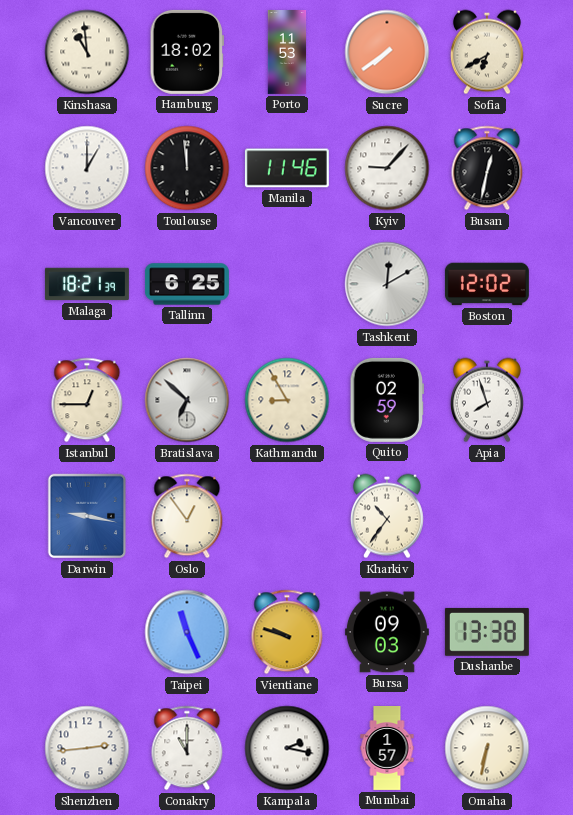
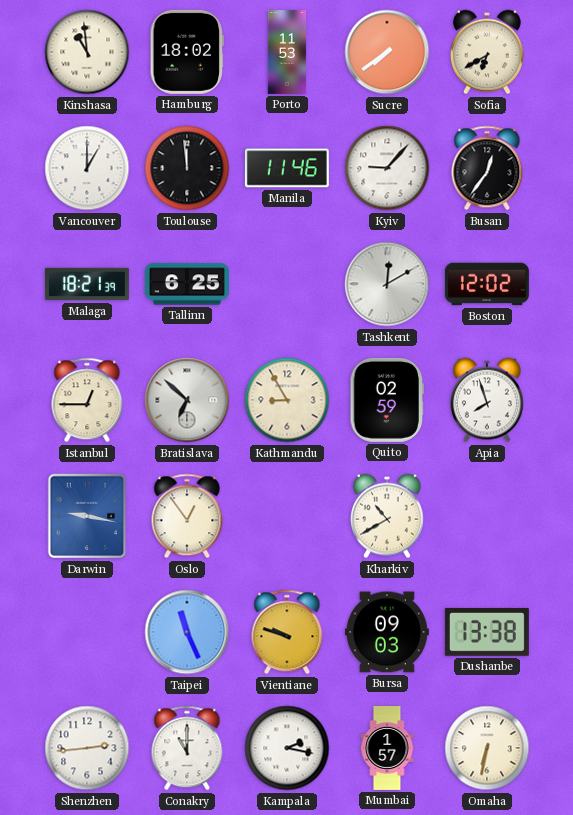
Busan: 12:32 -> 12:36
Kharkiv: 10:36 -> 10:40
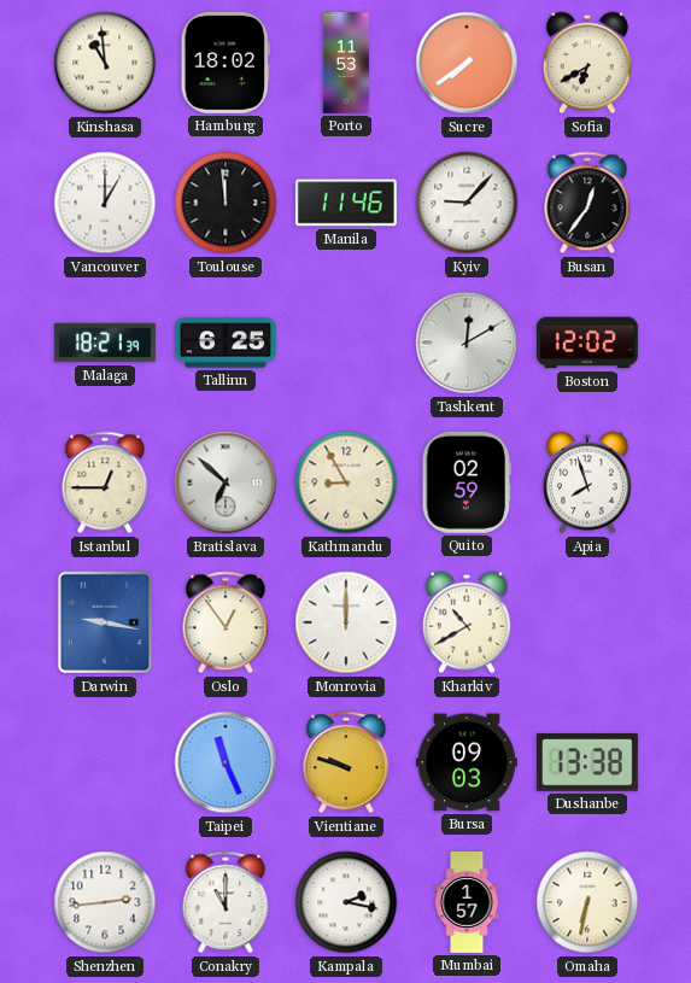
Monrovia: none -> 12:00
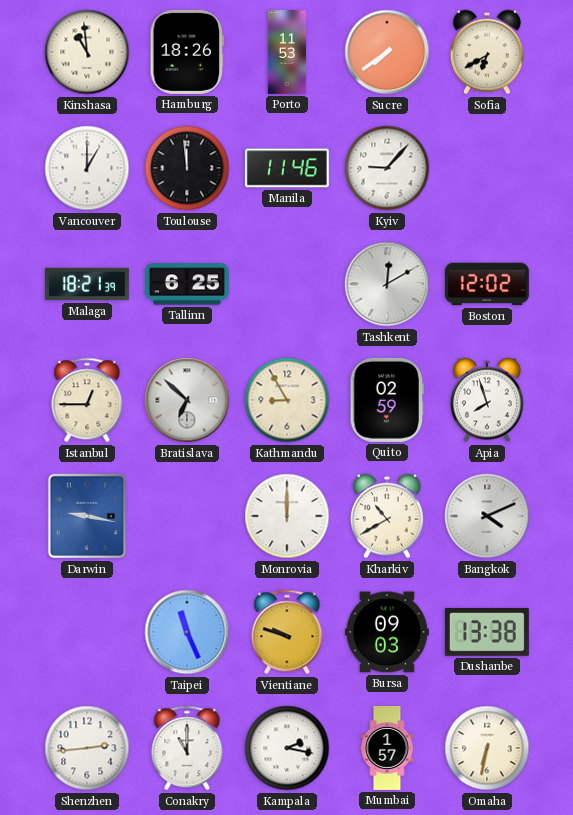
Hamburg: 18:02 -> 18:26
Busan: 12:36 -> none
Oslo: 12:54 -> none
Bangkok: none -> 4:11
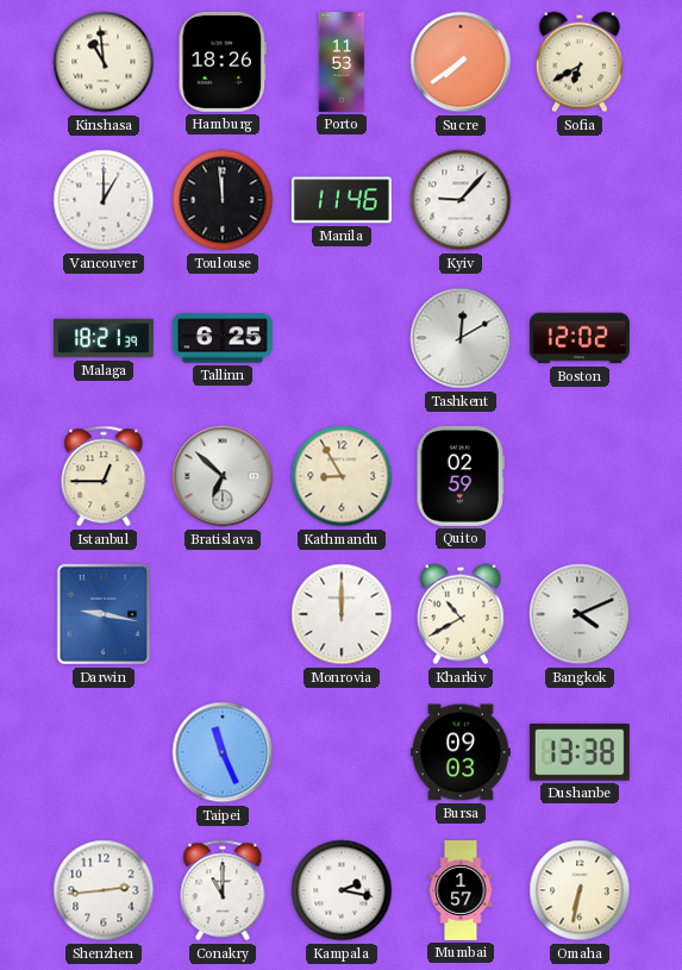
Apia: 7:57 -> none
Vientiane: 9:48 -> none
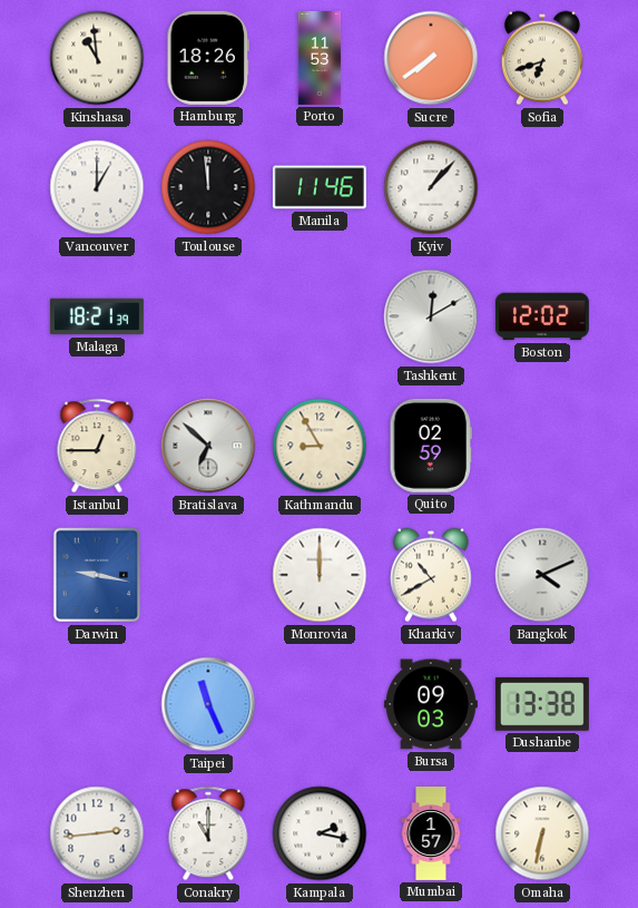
Sofia: 6:40 -> 6:42
Kyiv: 9:07 -> 1:07
Tallinn: 6:25 -> none
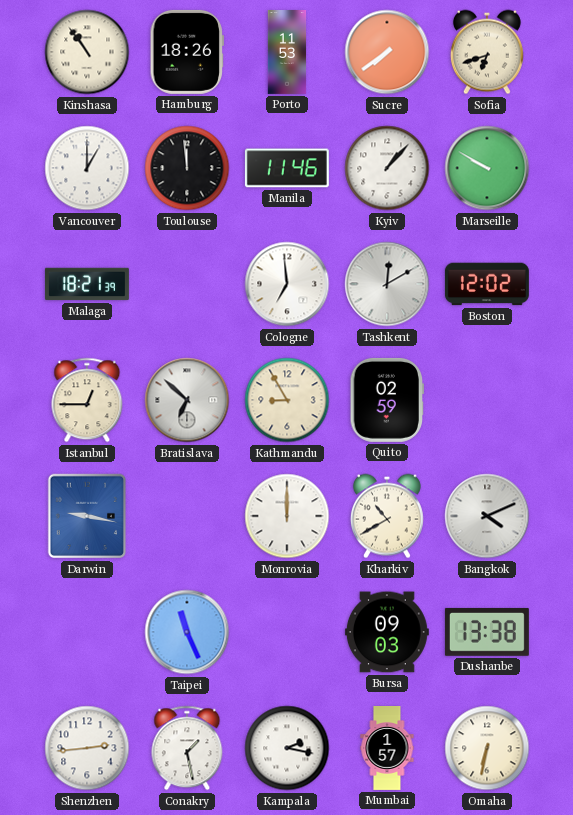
Kinshasa: 10:59 -> 10:54
Marseille: none -> 9:50
Cologne: none -> 6:59
Conakry: 11:00 -> 1:28
